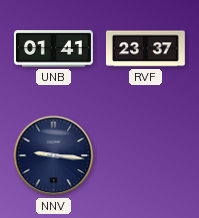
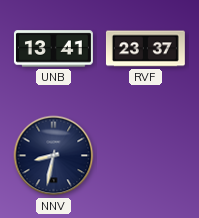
UNB: 01:41 -> 13:41
NNV: 9:16 -> 8:32
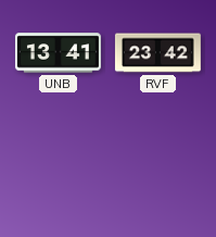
RVF: 23:37 -> 23:42
NNV: 8:32 -> none
